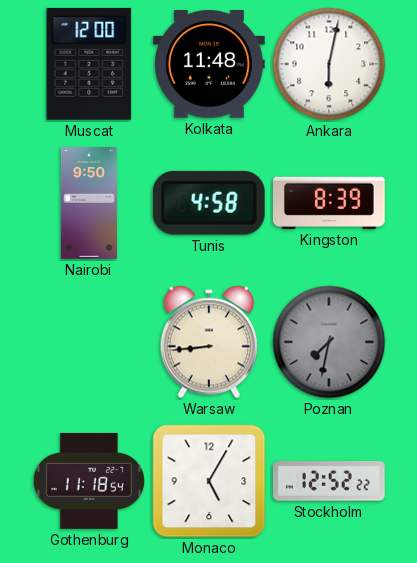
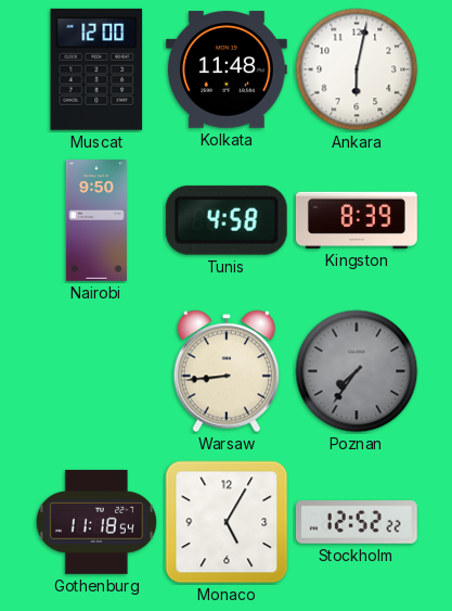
Poznan: 7:32 -> 7:36
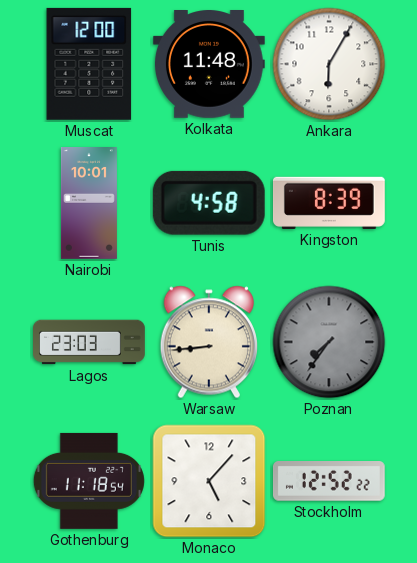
Ankara: 6:02 -> 6:05
Nairobi: 9:50 -> 10:01
Lagos: none -> 23:03
Monaco: 5:05 -> 5:07
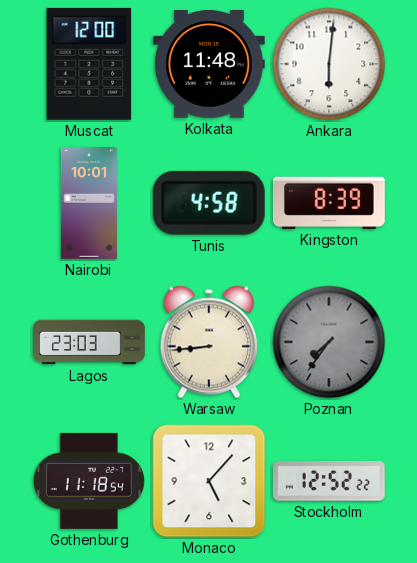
Ankara: 6:05 -> 6:01
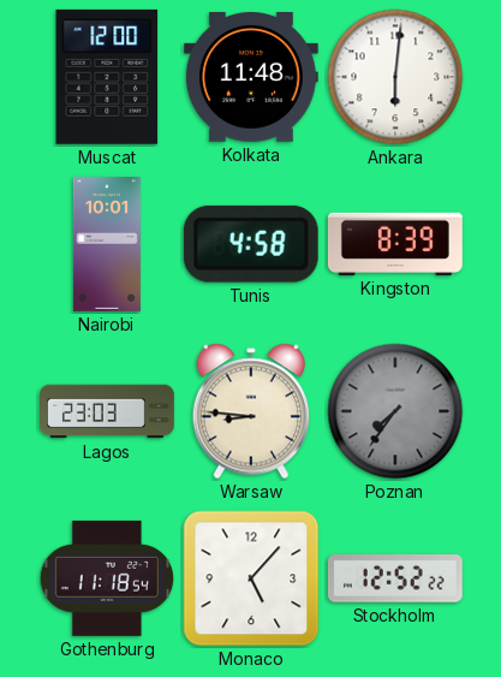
Warsaw: 8:44 -> 8:46
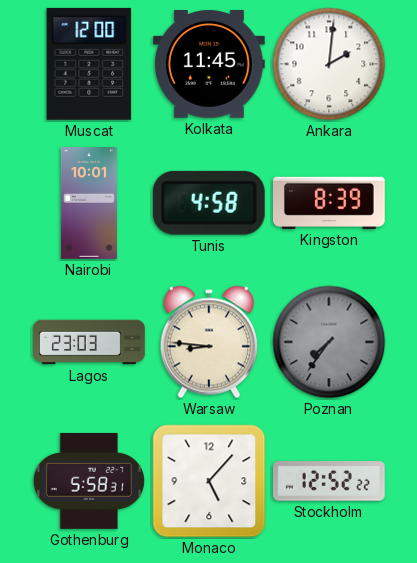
Kolkata: 11:48 -> 11:45
Ankara: 6:01 -> 2:01
Gothenburg: 11:18 -> 5:58
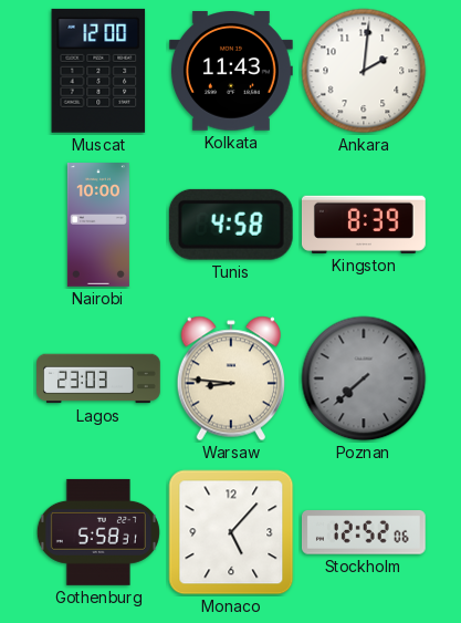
Kolkata: 11:45 -> 11:43
Nairobi: 10:01 -> 10:00
Poznan: 7:36 -> 7:38
Stockholm: 12:52:22 -> 12:52:06
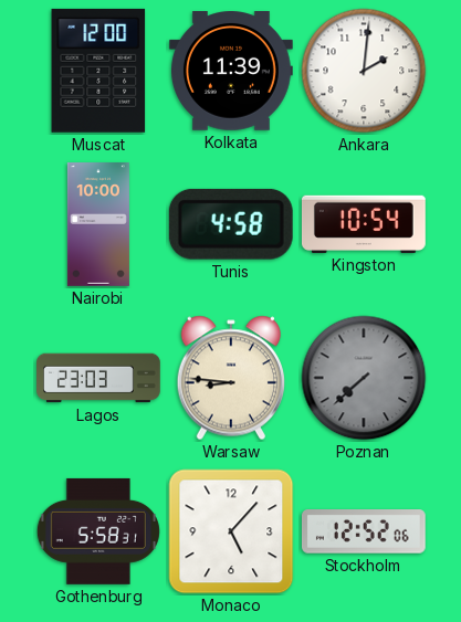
Kolkata: 11:43 -> 11:39
Kingston: 8:39 -> 10:54
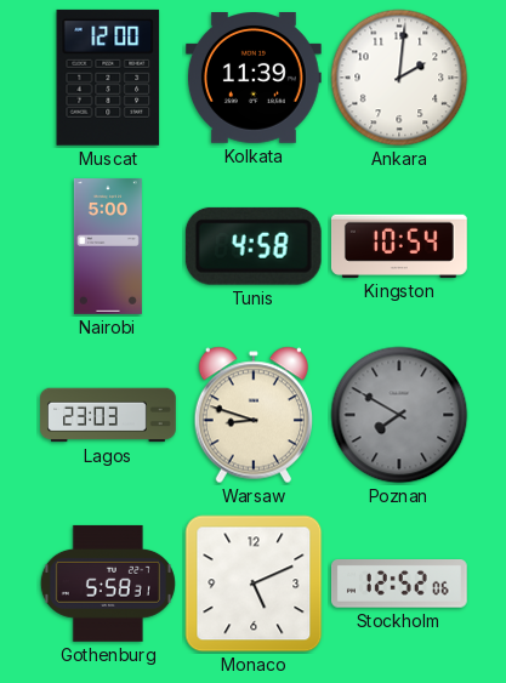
Nairobi: 10:00 -> 5:00
Warsaw: 8:46 -> 8:48
Poznan: 7:38 -> 7:50
Monaco: 5:07 -> 5:11
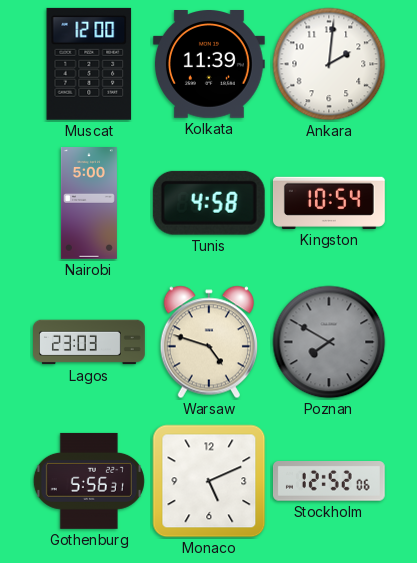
Warsaw: 8:48 -> 4:48
Gothenburg: 5:58 -> 5:56
